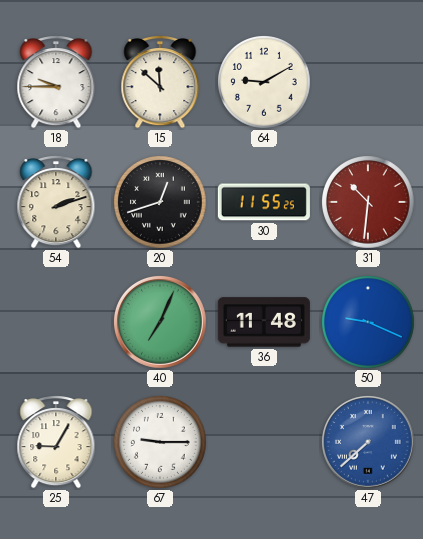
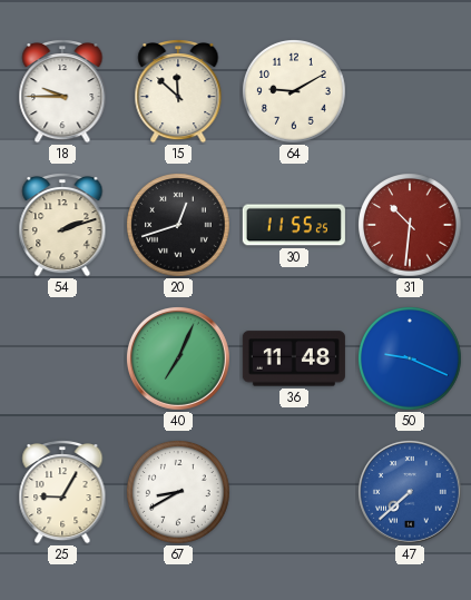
67: 9:15 -> 8:40
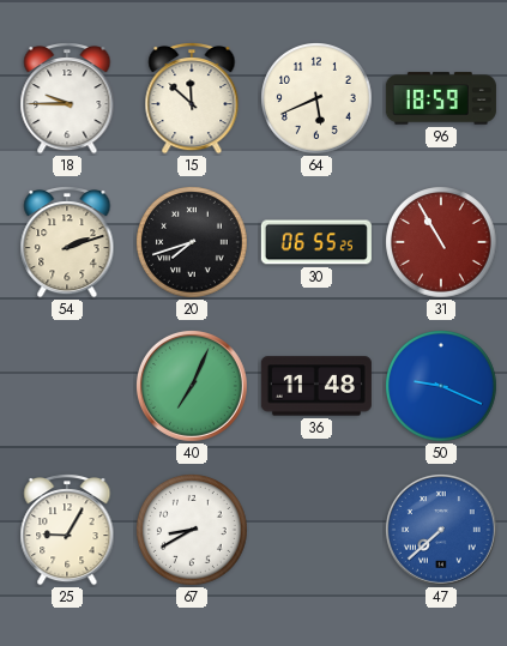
64: 9:10 -> 5:41
96: none -> 18:59
20: 12:42 -> 7:42
30: 11:55 -> 06:55
31: 10:31 -> 10:55
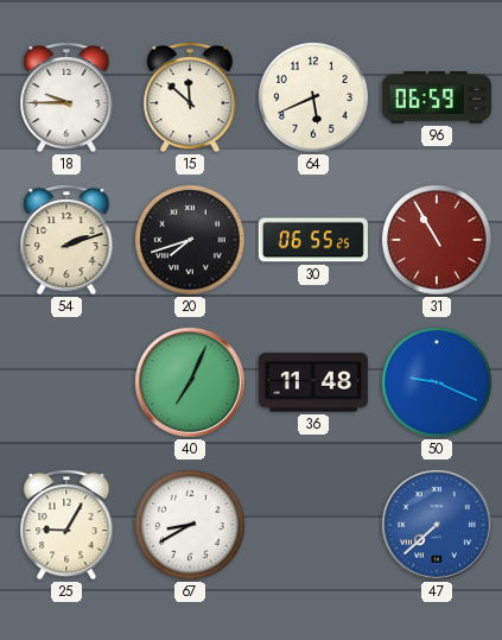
96: 18:59 -> 06:59
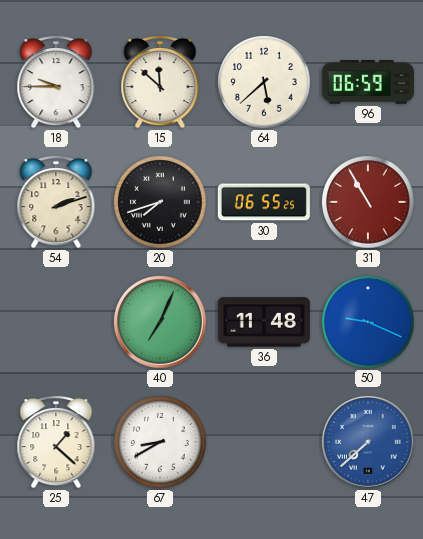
64: 5:41 -> 5:38
25: 9:05 -> 1:22
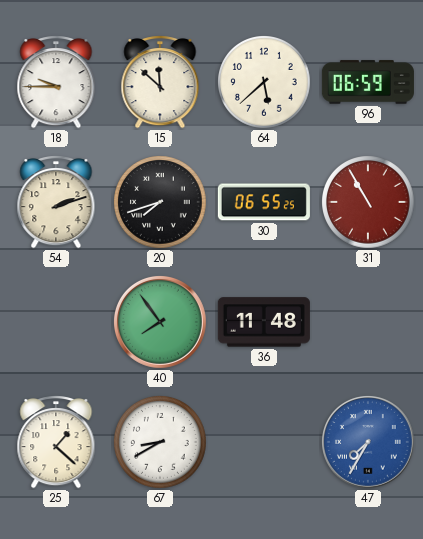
40: 7:04 -> 7:54
50: 9:19 -> none
47: 7:38 -> 7:35
